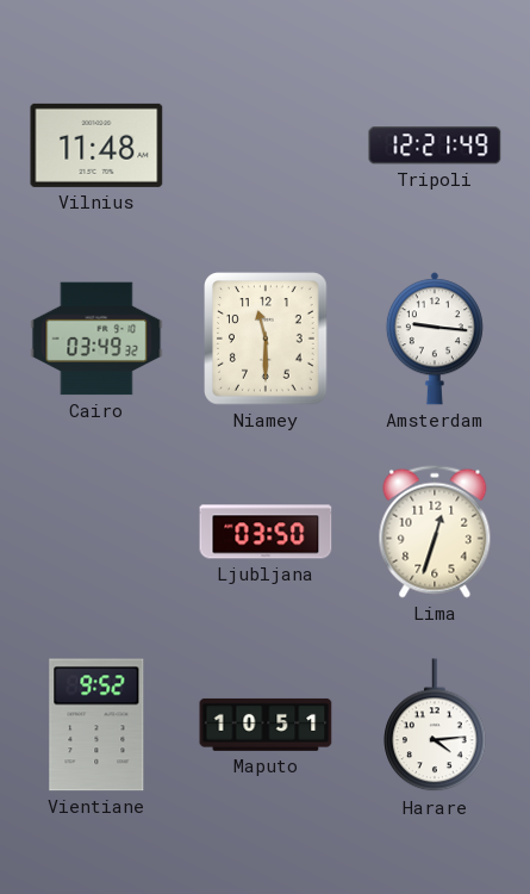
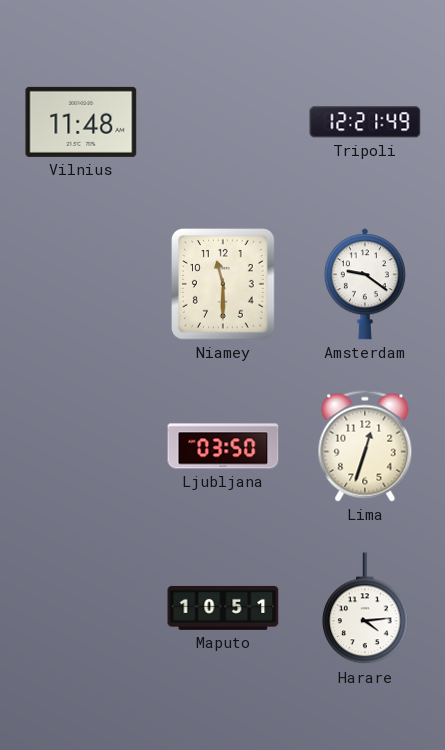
Cairo: 03:49 -> none
Amsterdam: 9:16 -> 9:21
Vientiane: 9:52 -> none
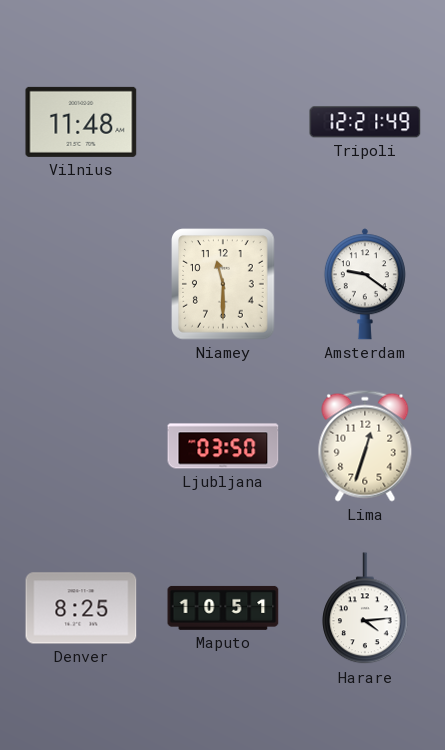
Denver: none -> 8:25
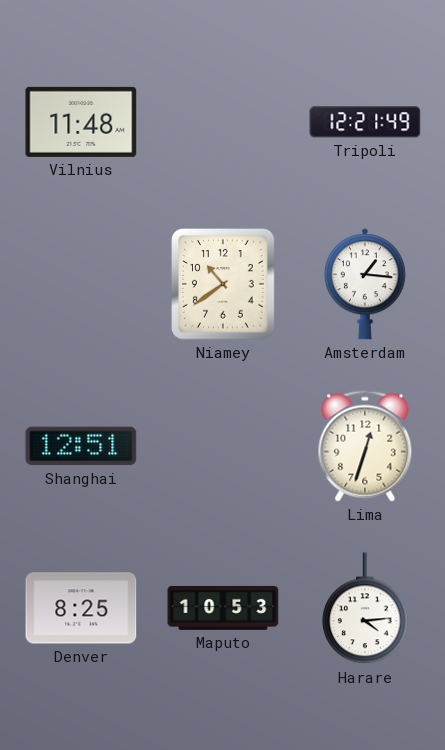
Niamey: 11:30 -> 10:39
Amsterdam: 9:21 -> 1:16
Shanghai: none -> 12:51
Ljubljana: 03:50 -> none
Maputo: 10:51 -> 10:53
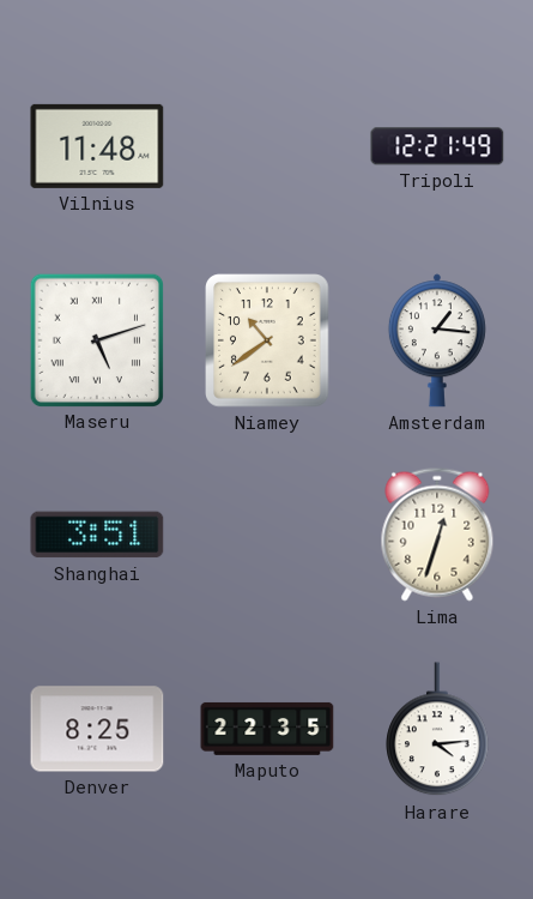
Maseru: none -> 5:12
Shanghai: 12:51 -> 3:51
Maputo: 10:53 -> 22:35
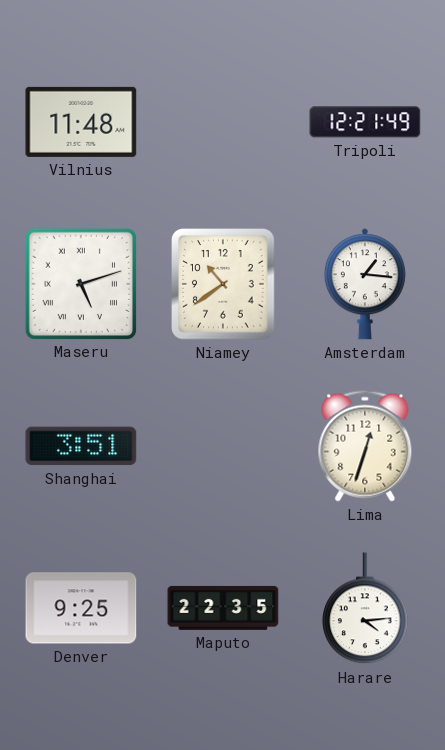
Denver: 8:25 -> 9:25
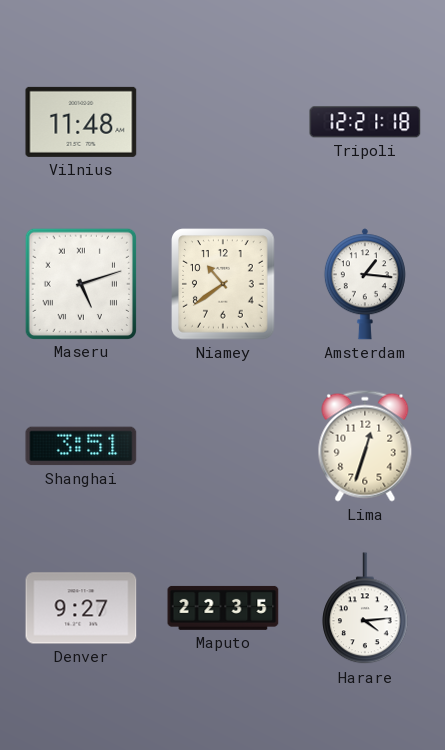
Tripoli: 12:21:49 -> 12:21:18
Denver: 9:25 -> 9:27
